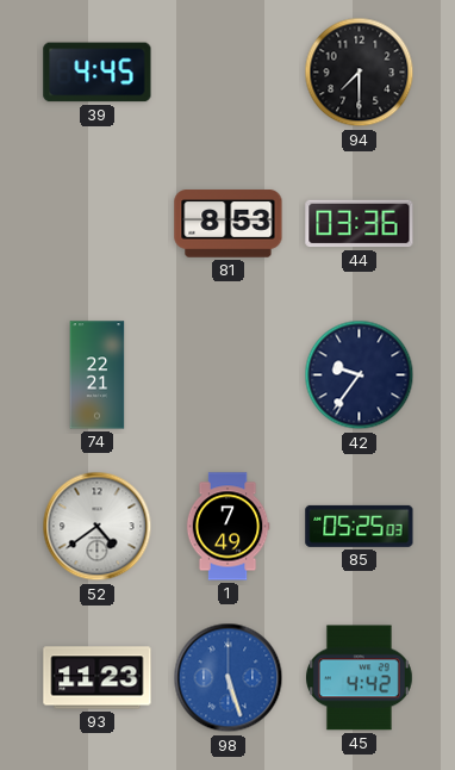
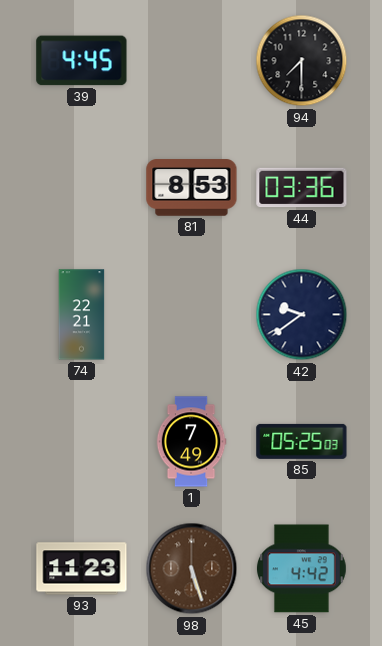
42: 9:36 -> 9:39
52: 4:39 -> none
98 dial: blue -> brown
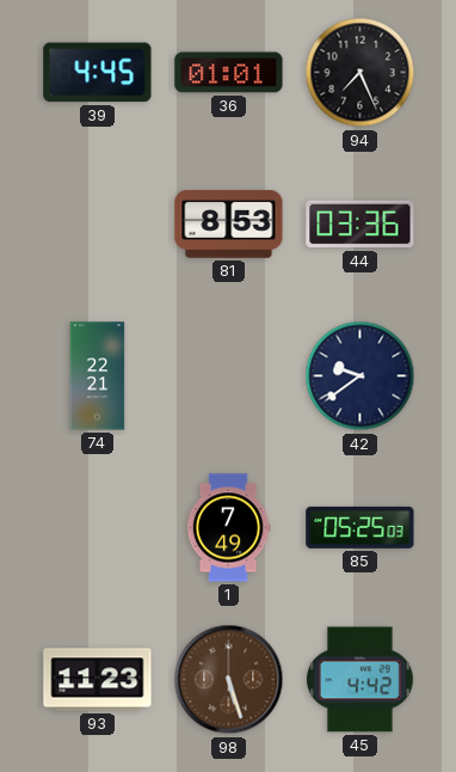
36: none -> 01:01
94: 7:30 -> 7:26
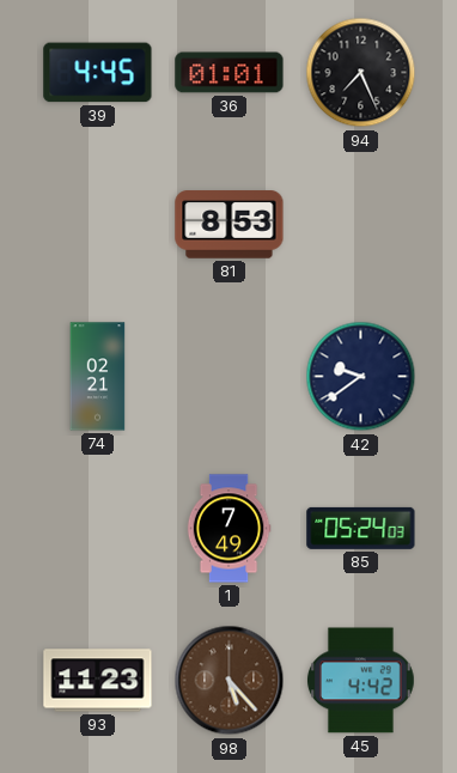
44: 03:36 -> none
74: 22:21 -> 02:21
85: 05:25 -> 05:24
98: 5:27 -> 5:23
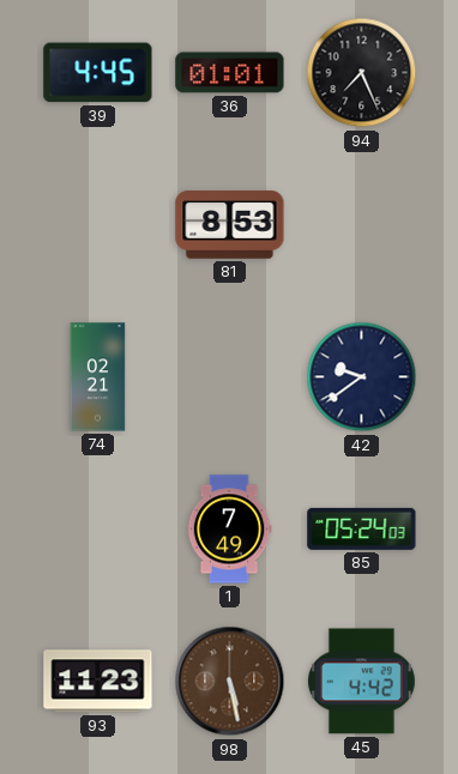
98: 5:23 -> 5:28
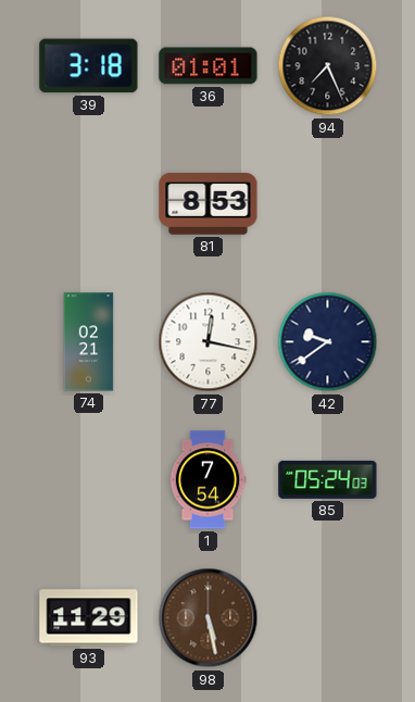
39: 4:45 -> 3:18
77: none -> 12:17
1: 7:49 -> 7:54
93: 11:23 -> 11:29
45: 4:42 -> none
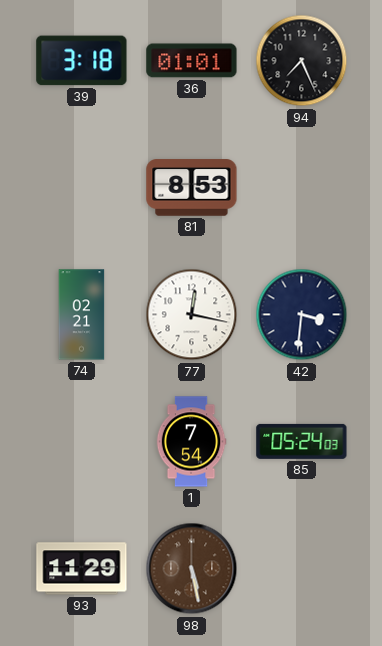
42: 9:39 -> 3:31
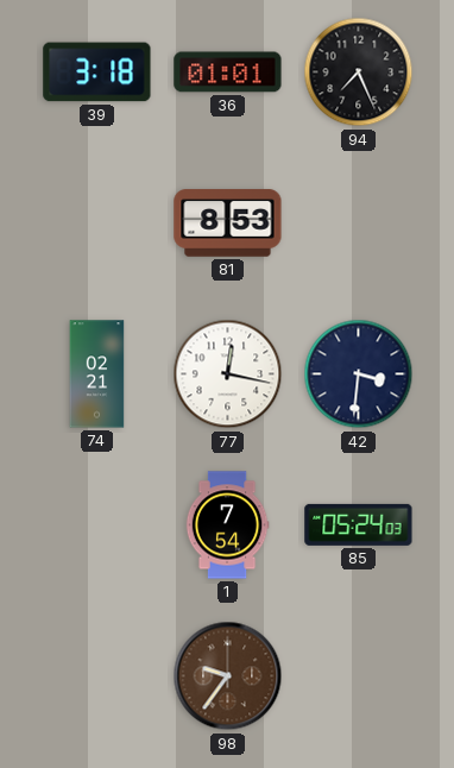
93: 11:29 -> none
98: 5:28 -> 9:36
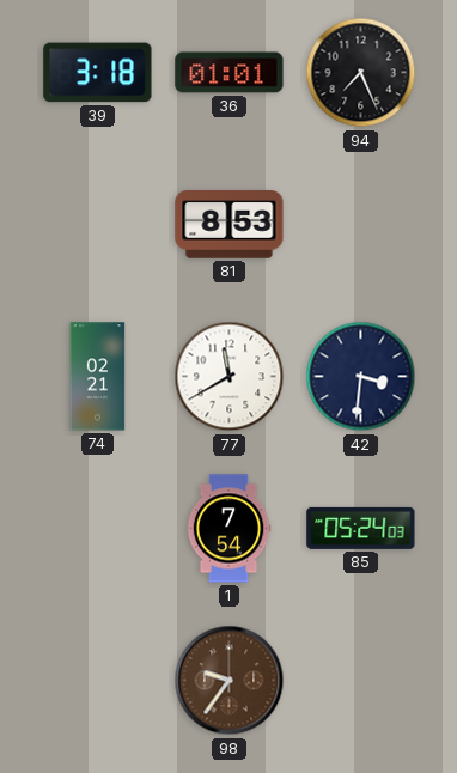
77: 12:17 -> 11:40
